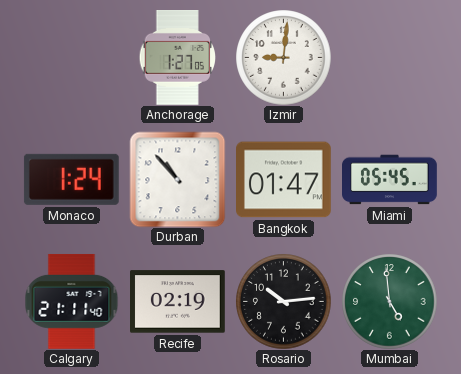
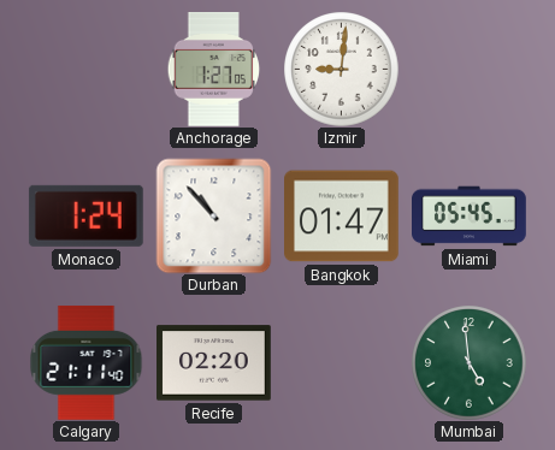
Recife: 02:19 -> 02:20
Rosario: 10:14 -> none
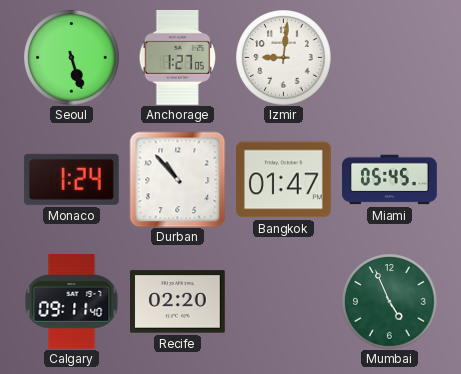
Seoul: none -> 5:27
Calgary: 21:11 -> 09:11
Mumbai: 4:59 -> 4:56
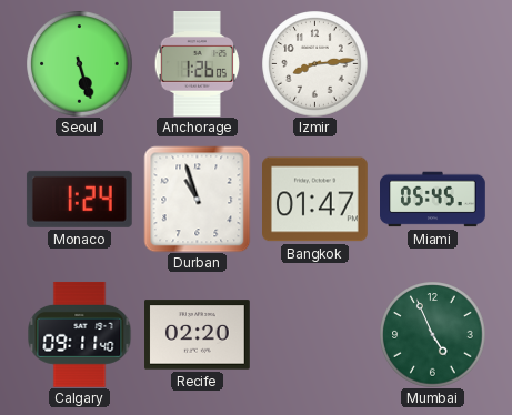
Anchorage: 1:27 -> 1:26
Izmir: 9:01 -> 8:14
Durban: 10:53 -> 10:57
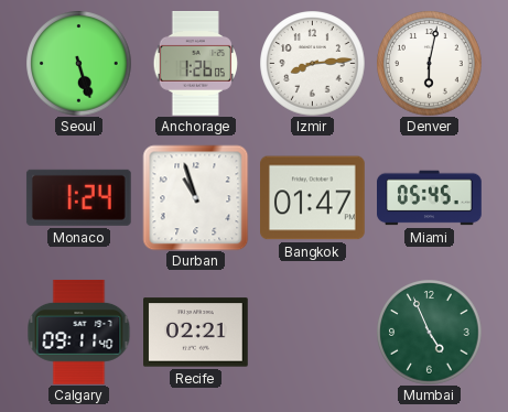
Denver: none -> 6:02
Recife: 02:20 -> 02:21
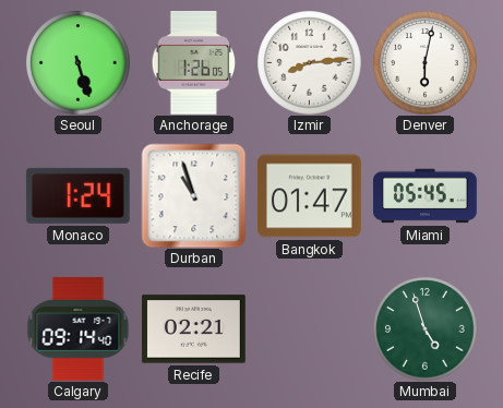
Calgary: 09:11 -> 09:14
Mumbai: 4:56 -> 4:57
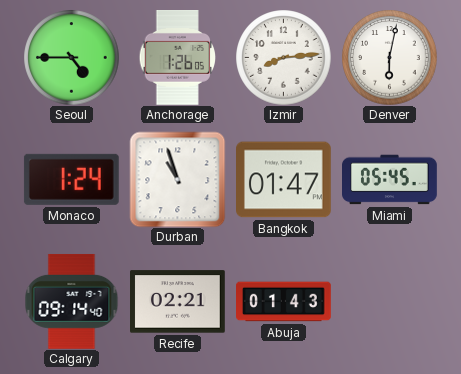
Seoul: 5:27 -> 4:45
Abuja: none -> 01:43
Mumbai: 4:57 -> none
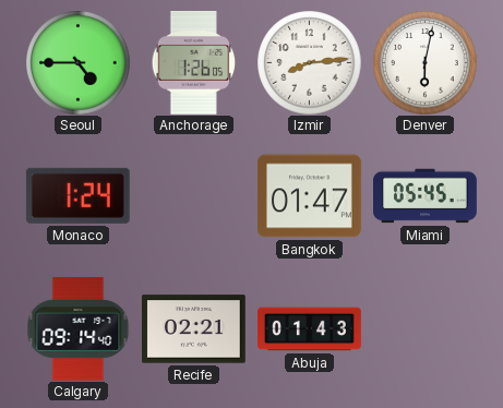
Durban: 10:57 -> none
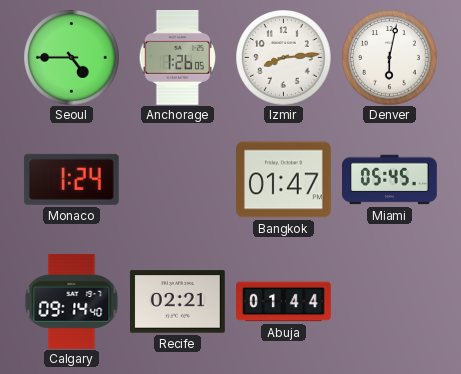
Abuja: 01:43 -> 01:44
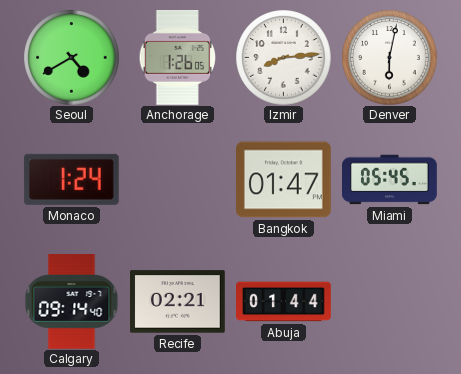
Seoul: 4:45 -> 4:40
